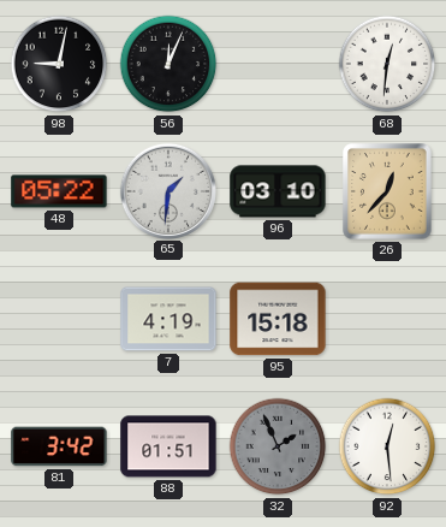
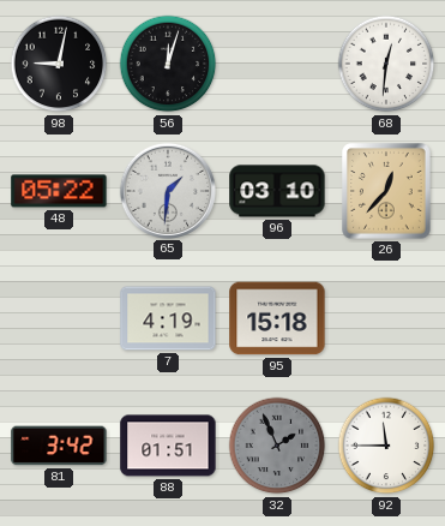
56: 12:04 -> 12:03
92: 12:29 -> 11:45
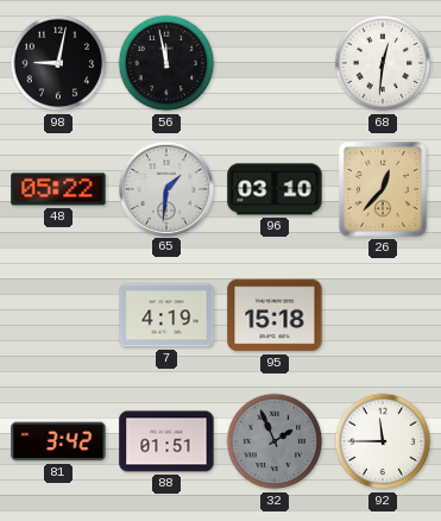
56: 12:03 -> 11:58
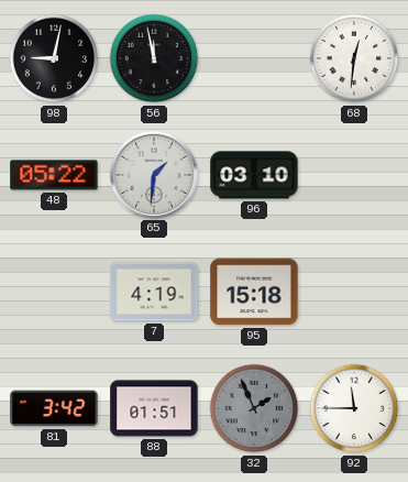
26: 12:37 -> none
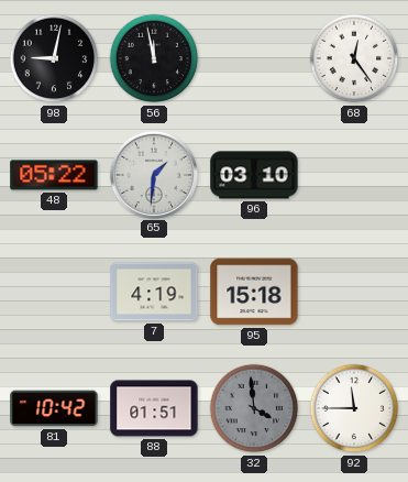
68: 12:31 -> 12:24
81: 3:42 -> 10:42
32: 1:56 -> 3:59
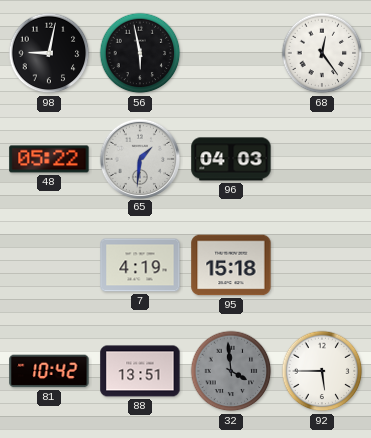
56: 11:58 -> 5:58
96: 03:10 -> 04:03
88: 01:51 -> 13:51
92: 11:45 -> 5:45
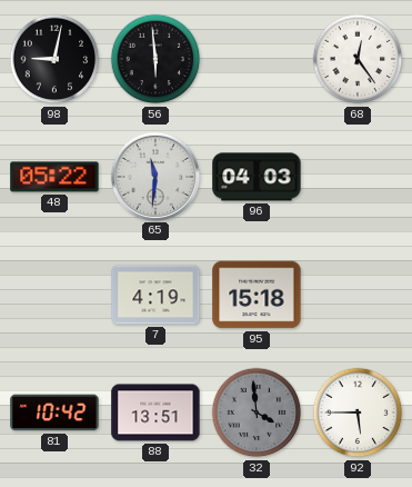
56: 5:58 -> 5:59
65: 1:31 -> 11:31
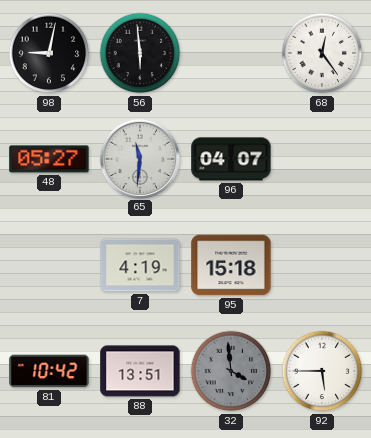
48: 05:22 -> 05:27
96: 04:03 -> 04:07
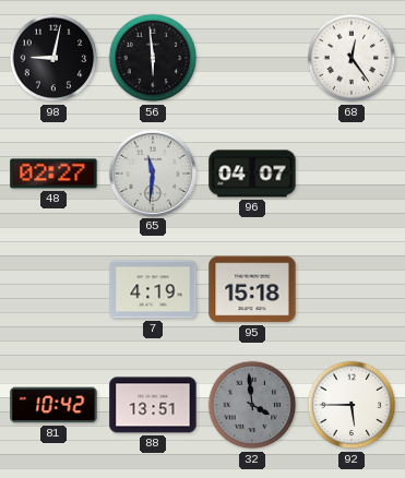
48: 05:27 -> 02:27
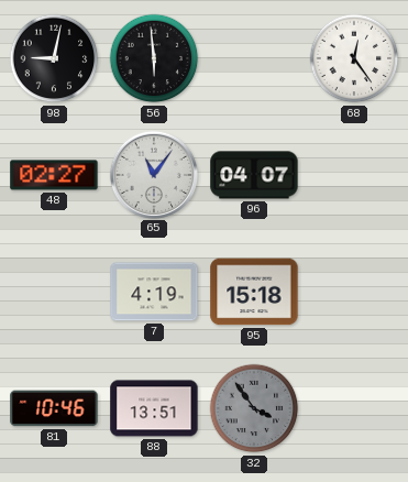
65: 11:31 -> 11:06
81: 10:42 -> 10:46
32: 3:59 -> 3:54
92: 5:45 -> none
